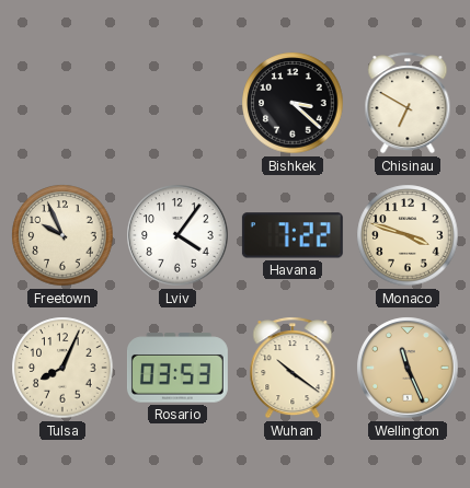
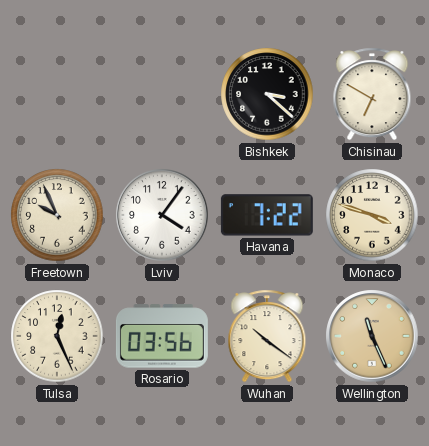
Tulsa: 8:04 -> 12:26
Rosario: 03:53 -> 03:56
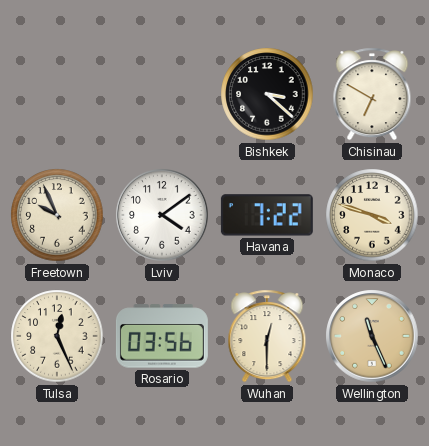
Lviv: 4:06 -> 4:09
Wuhan: 10:21 -> 12:30
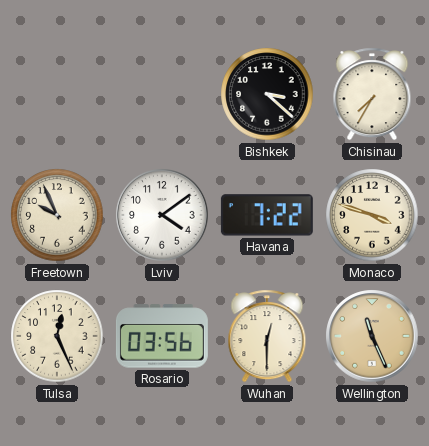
Chisinau: 6:50 -> 7:35
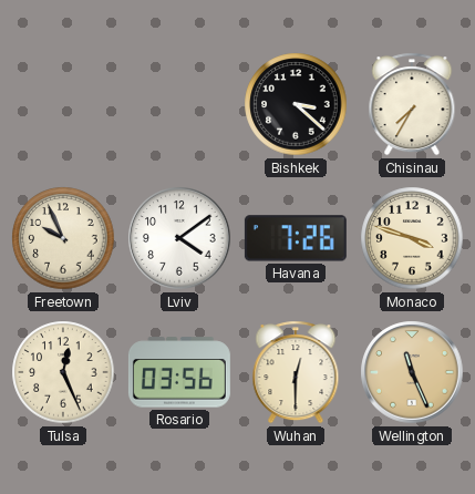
Havana: 7:22 -> 7:26
